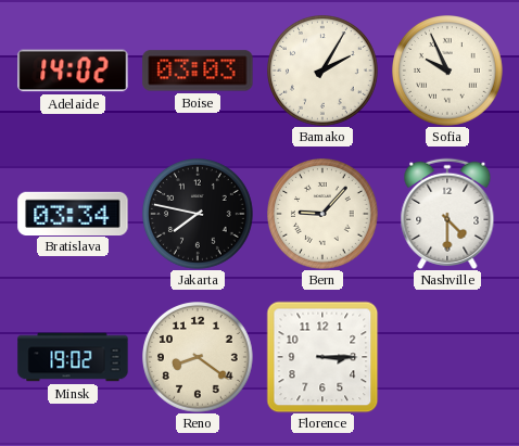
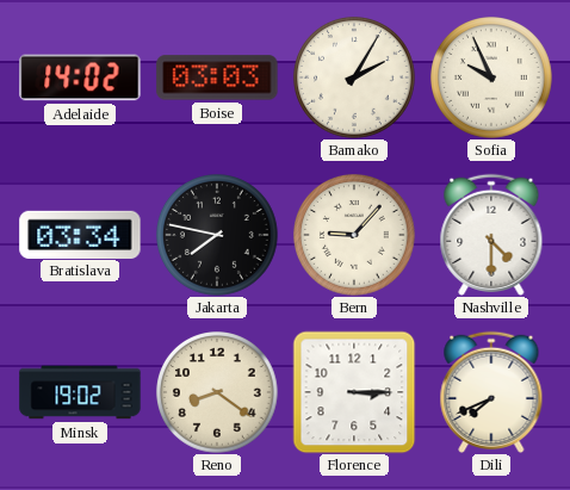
Dili: none -> 7:41
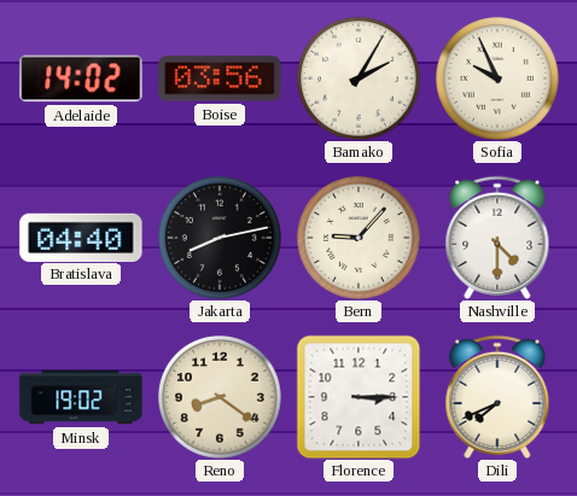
Boise: 03:03 -> 03:56
Bratislava: 03:34 -> 04:40
Jakarta: 7:47 -> 8:13
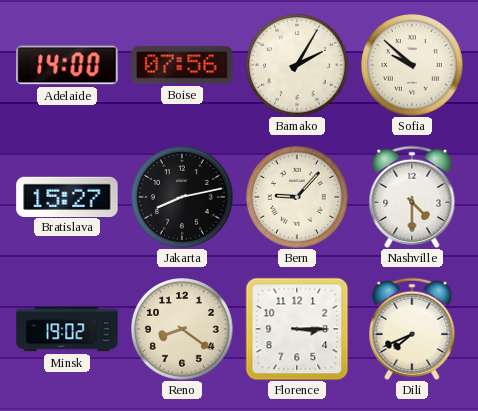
Adelaide: 14:02 -> 14:00
Boise: 03:56 -> 07:56
Sofia: 9:56 -> 9:52
Bratislava: 04:40 -> 15:27
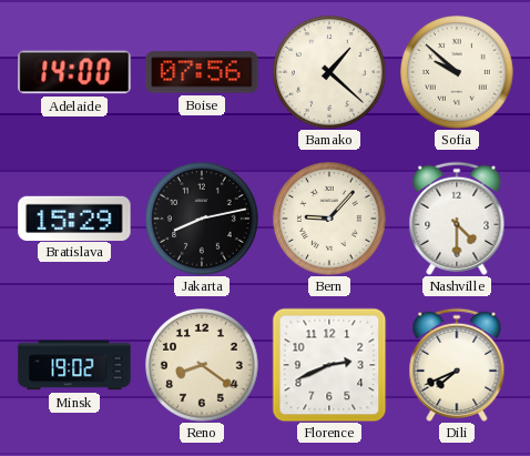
Bamako: 2:05 -> 1:22
Bratislava: 15:27 -> 15:29
Florence: 3:15 -> 2:41
